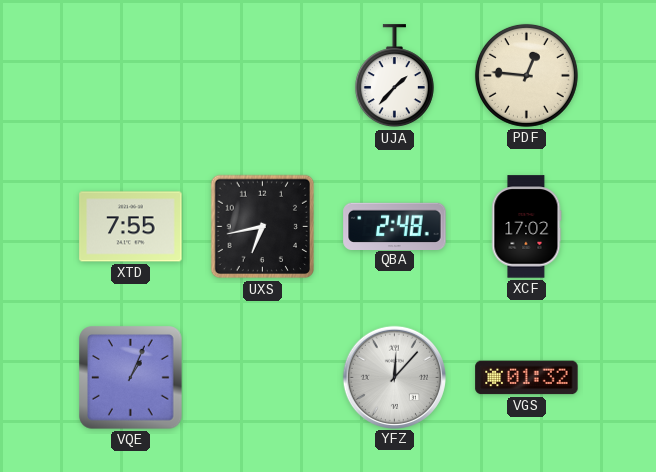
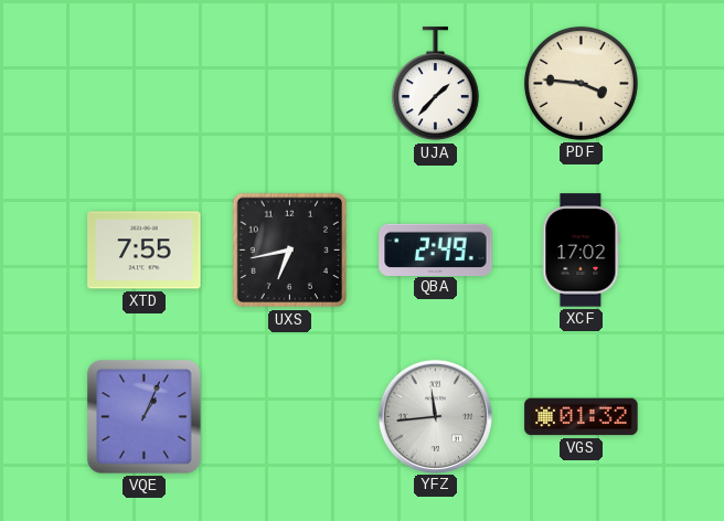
PDF: 12:46 -> 3:46
QBA: 2:48 -> 2:49
YFZ: 12:07 -> 11:44
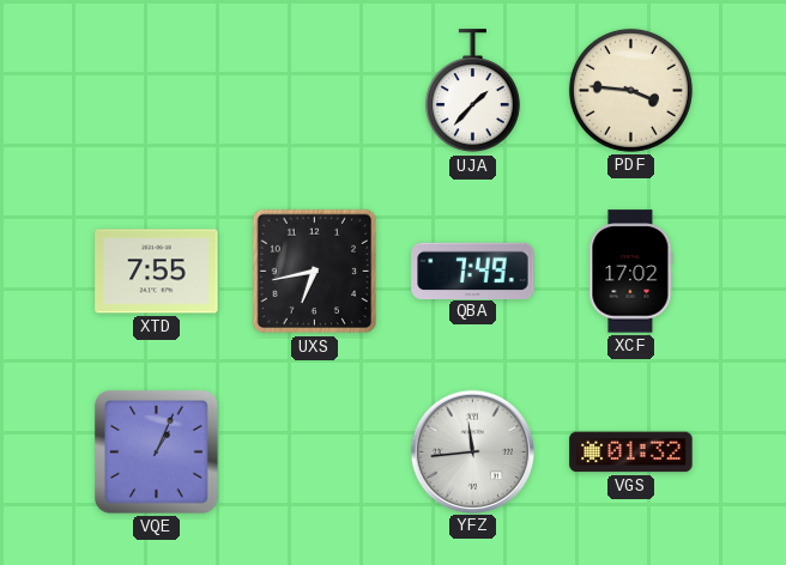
QBA: 2:49 -> 7:49
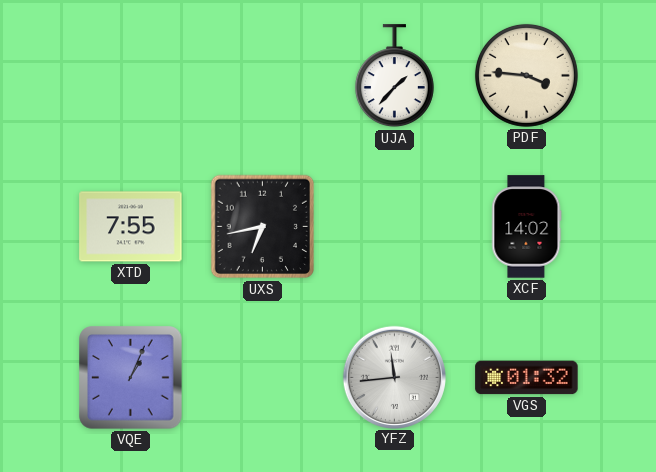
QBA: 7:49 -> none
XCF: 17:02 -> 14:02
